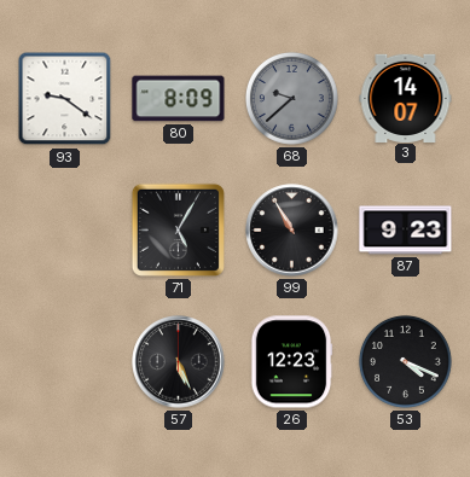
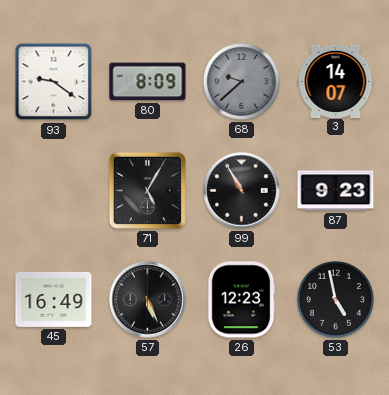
45: none -> 16:49
53: 4:19 -> 4:58
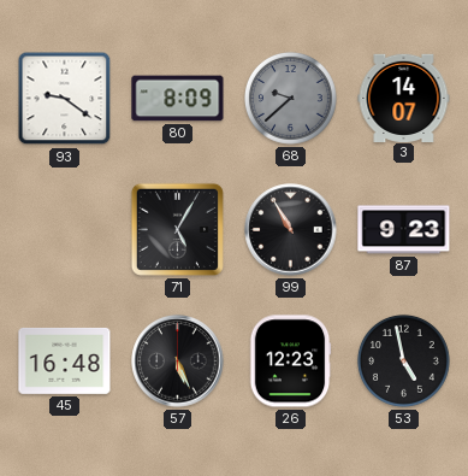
45: 16:49 -> 16:48
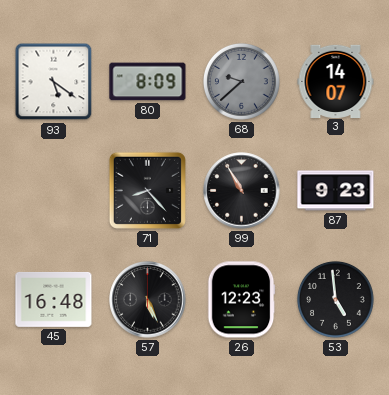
93: 9:21 -> 5:21
71: 5:05 -> 8:23
53: 4:58 -> 4:59
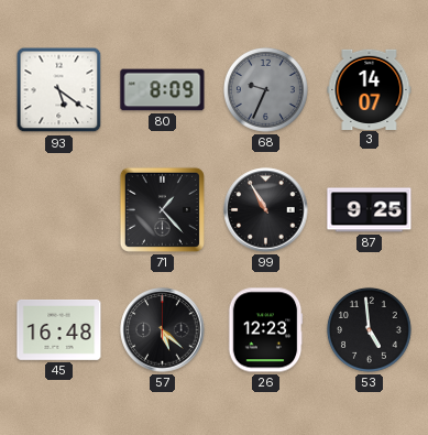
68: 9:38 -> 9:34
71: 8:23 -> 1:23
87: 9:23 -> 9:25
57: 5:26 -> 5:22
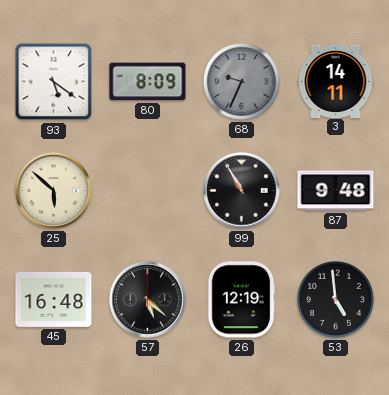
3: 14:07 -> 14:11
25: none -> 5:52
71: 1:23 -> none
87: 9:25 -> 9:48
26: 12:23 -> 12:19
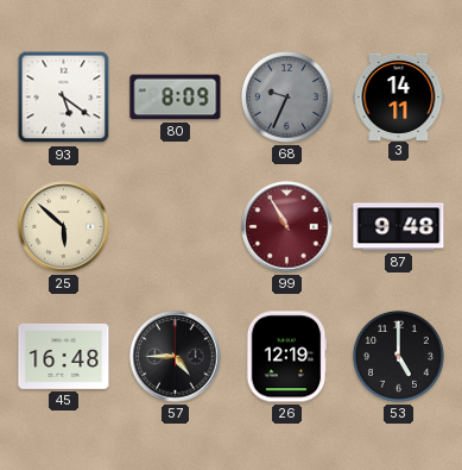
99 dial: black -> burgundy
57: 5:22 -> 4:45
53: 4:59 -> 5:00
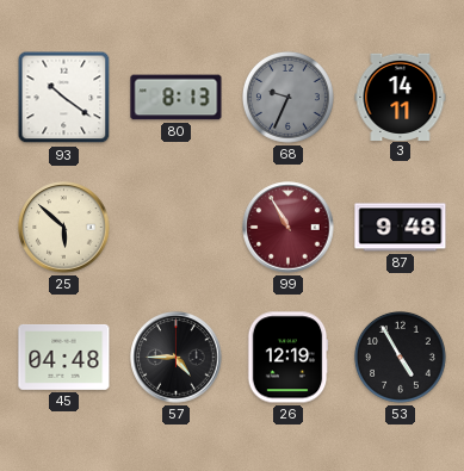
93: 5:21 -> 10:21
80: 8:09 -> 8:13
45: 16:48 -> 04:48
53: 5:00 -> 4:55
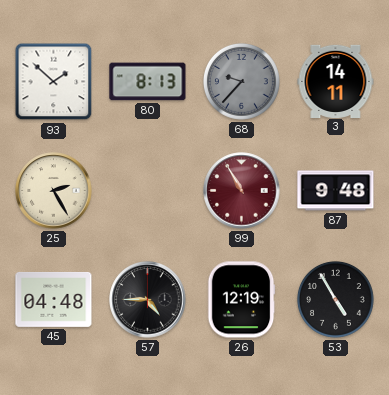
93: 10:21 -> 1:52
68: 9:34 -> 9:37
25: 5:52 -> 2:25
